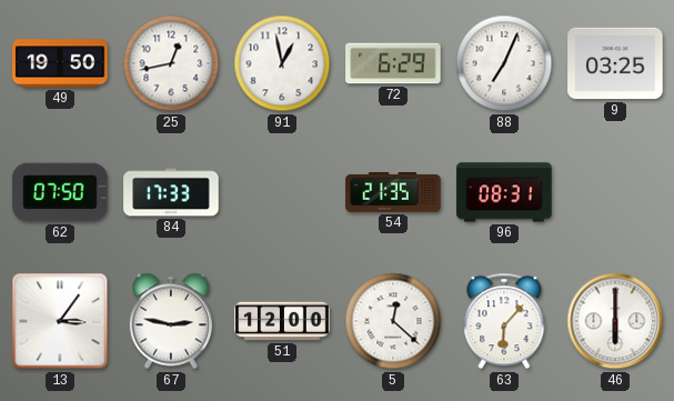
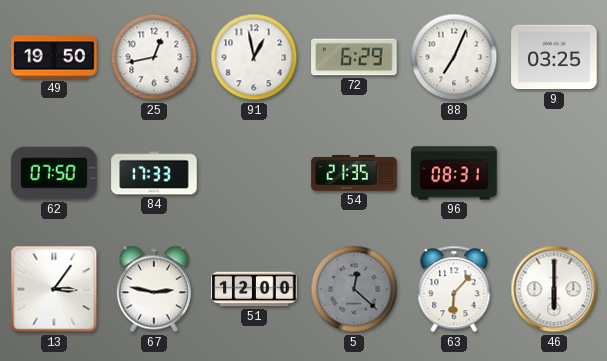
5 dial: white -> grey
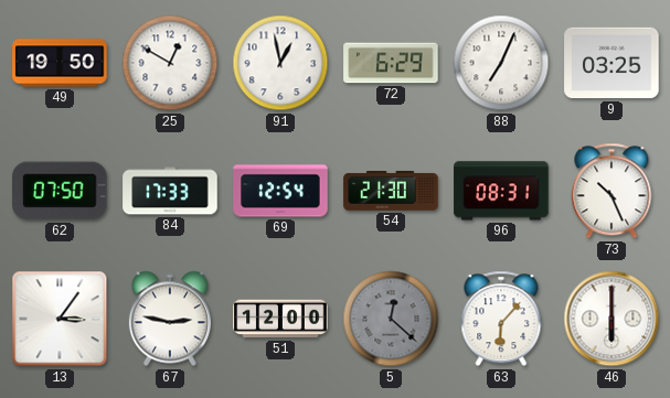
25: 12:43 -> 12:50
69: none -> 12:54
54: 21:35 -> 21:30
73: none -> 10:26
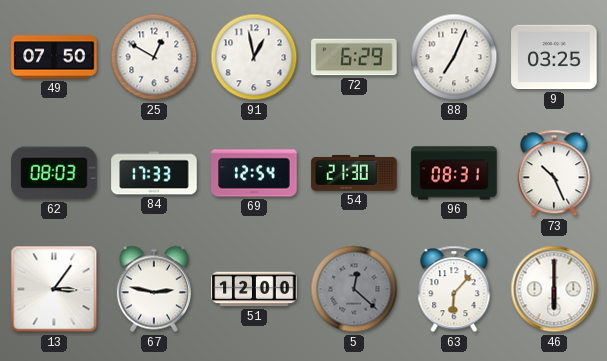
49: 19:50 -> 07:50
62: 07:50 -> 08:03
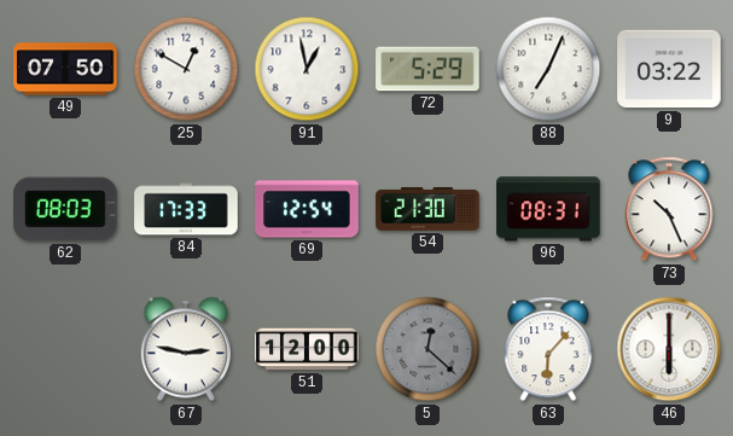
72: 6:29 -> 5:29
9: 03:25 -> 03:22
13: 3:06 -> none
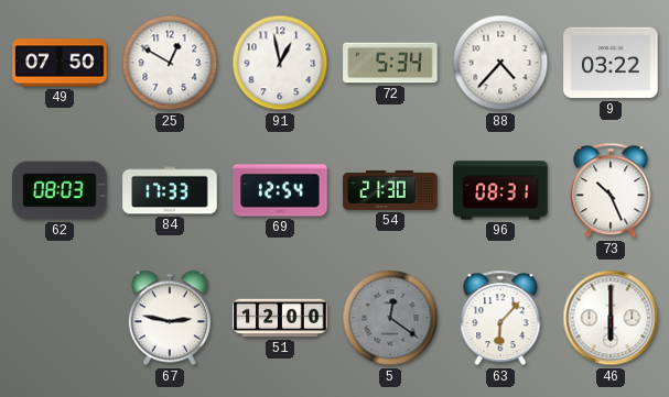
72: 5:29 -> 5:34
88: 7:04 -> 4:37
5: 12:22 -> 12:21
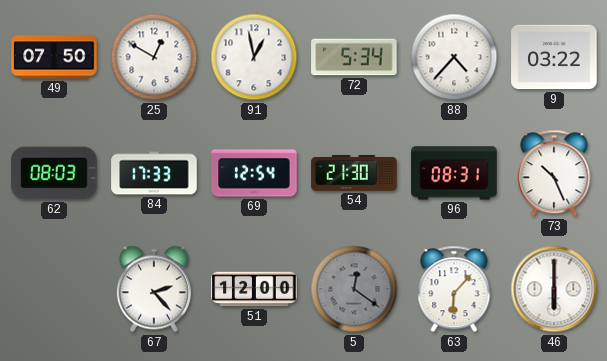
67: 2:47 -> 2:23
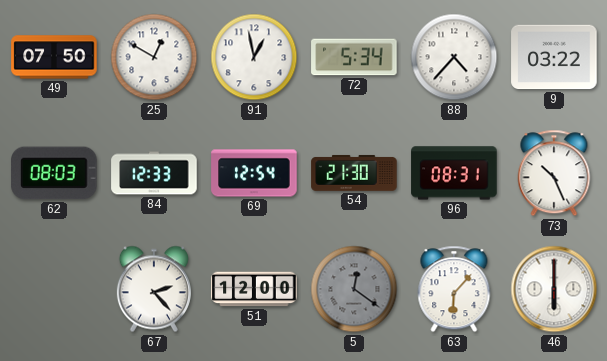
84: 17:33 -> 12:33
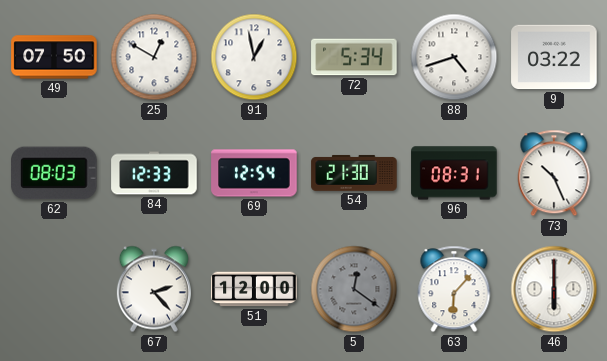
88: 4:37 -> 4:42
